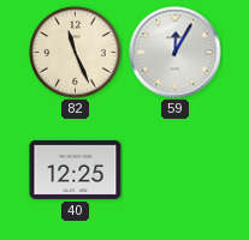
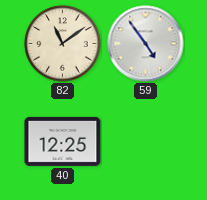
82: 11:26 -> 11:09
59: 12:05 -> 4:54
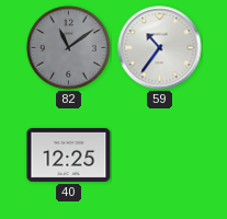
82 dial: cream -> grey
59: 4:54 -> 10:36
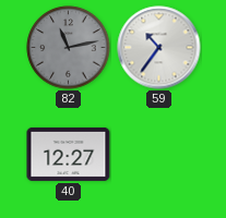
82: 11:09 -> 11:13
40: 12:25 -> 12:27
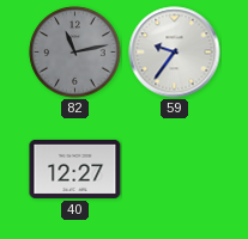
59: 10:36 -> 9:36
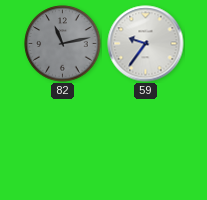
40: 12:27 -> none
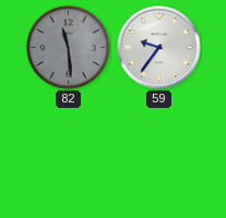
82: 11:13 -> 11:29
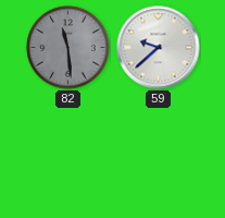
59: 9:36 -> 9:38
